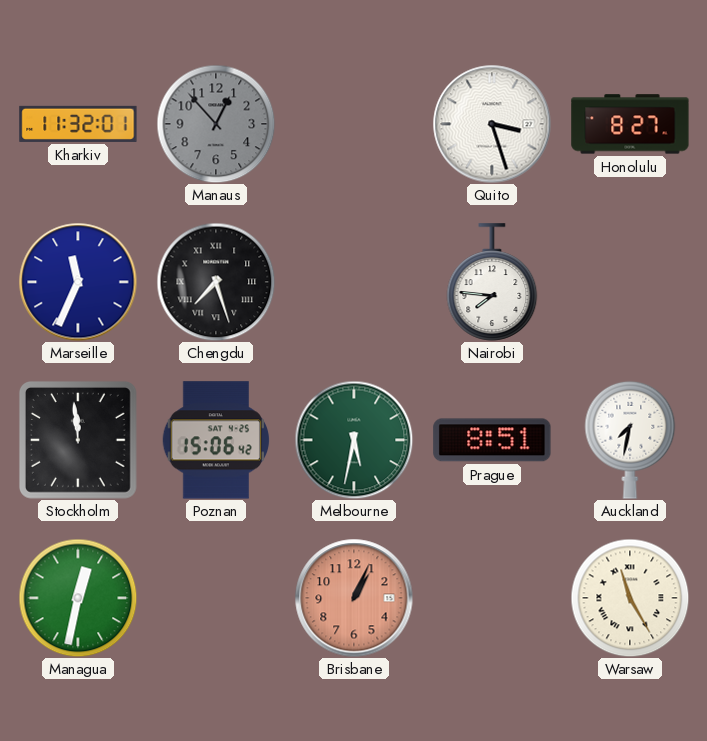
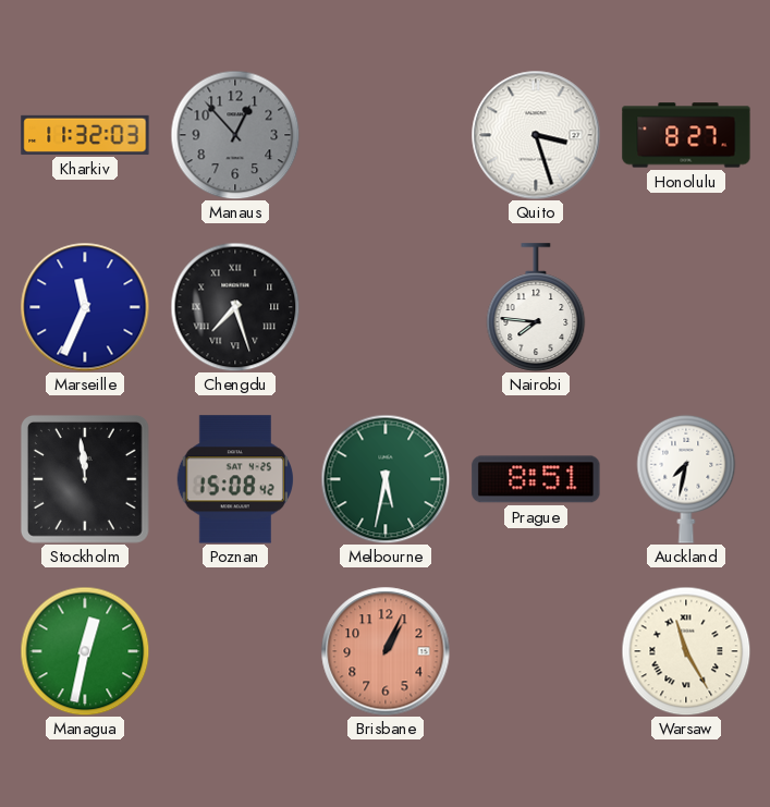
Kharkiv: 11:32:01 -> 11:32:03
Poznan: 15:06 -> 15:08
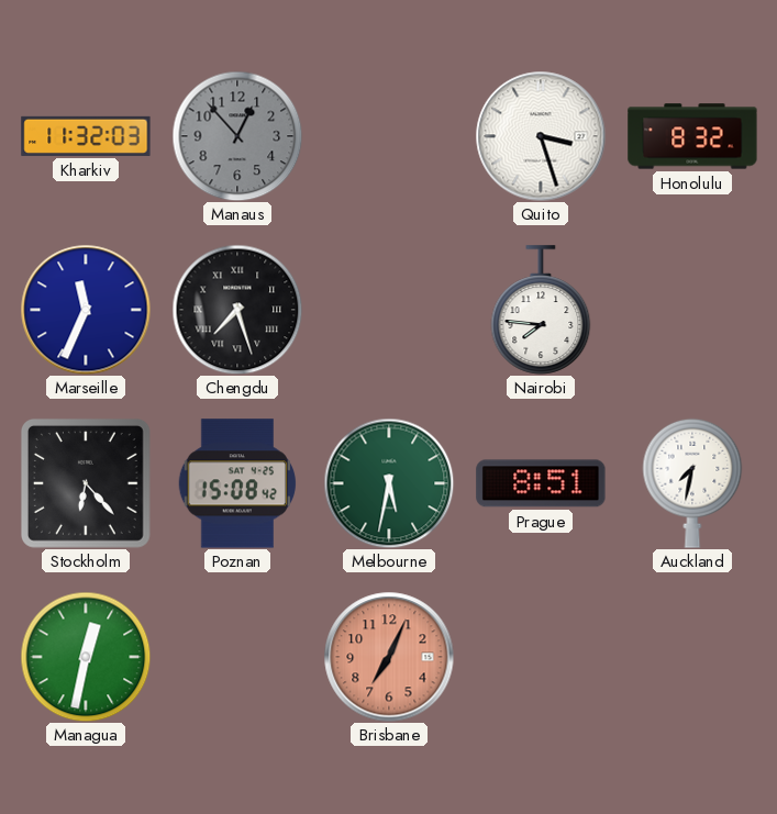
Honolulu: 8:27 -> 8:32
Stockholm: 11:59 -> 6:23
Brisbane: 1:04 -> 7:04
Warsaw: 11:25 -> none
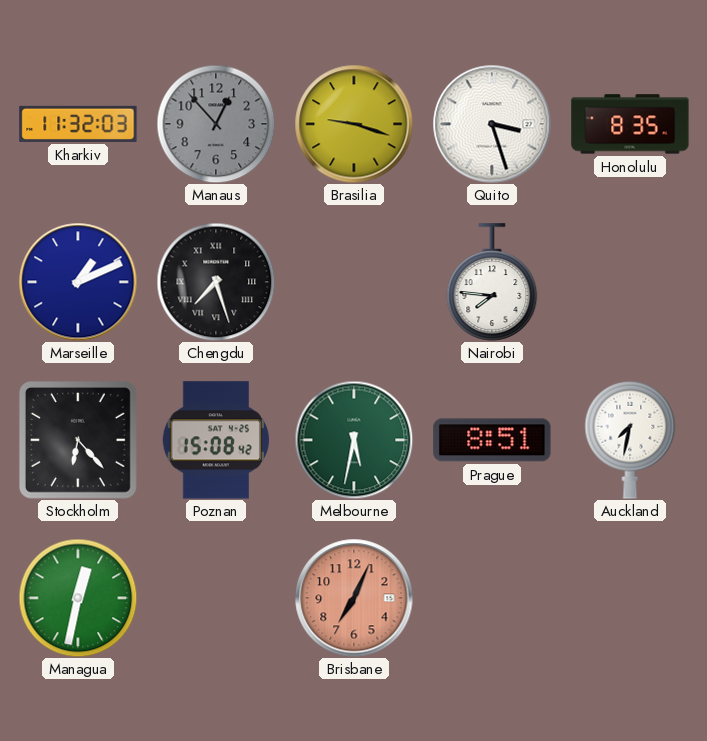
Brasilia: none -> 9:18
Honolulu: 8:32 -> 8:35
Marseille: 11:34 -> 1:11
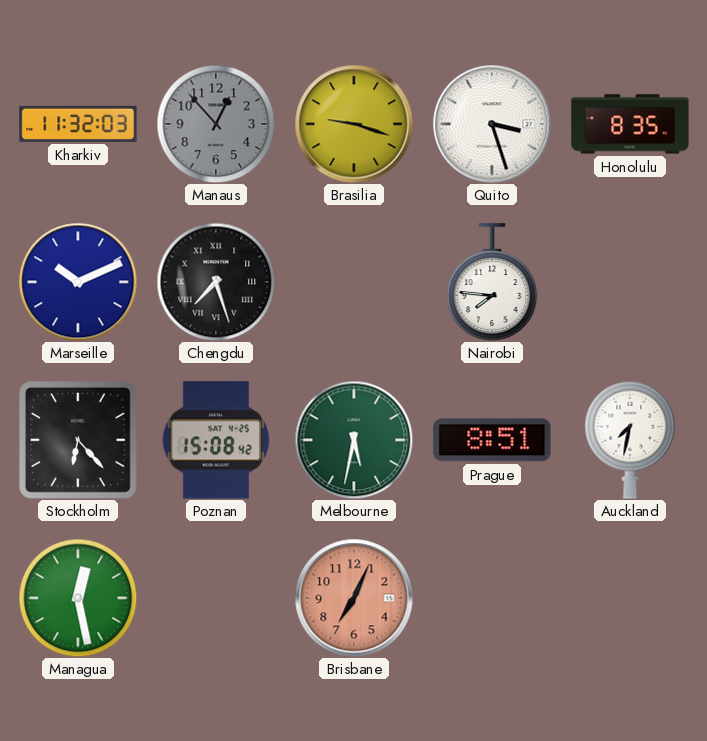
Marseille: 1:11 -> 10:11
Managua: 12:32 -> 12:28
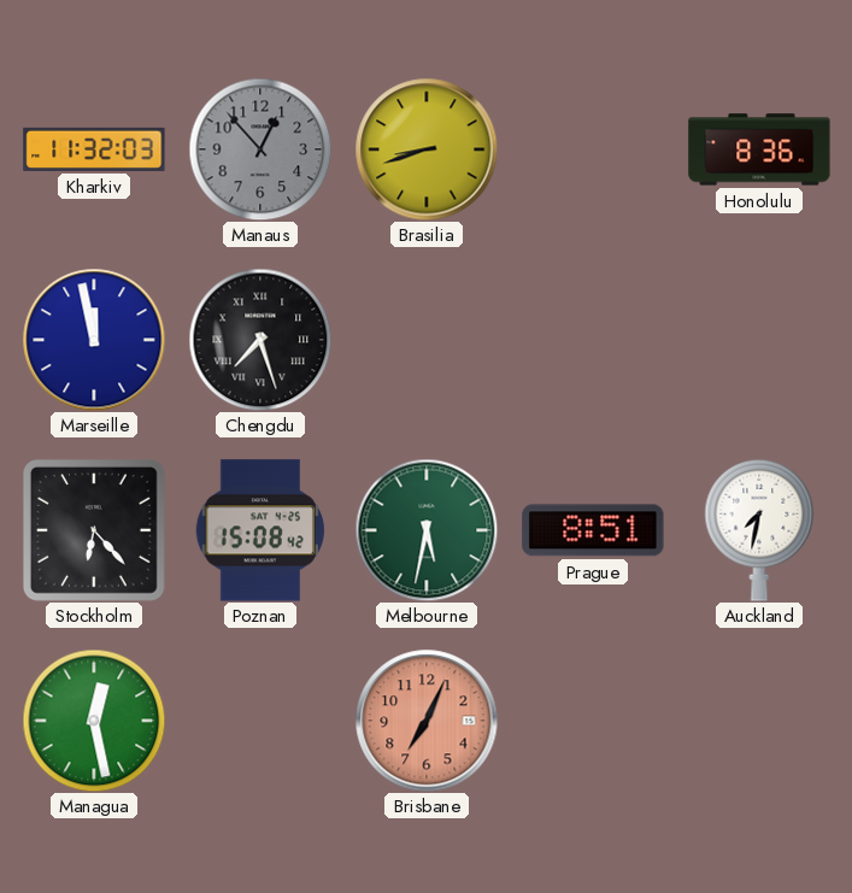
Brasilia: 9:18 -> 8:42
Quito: 3:27 -> none
Honolulu: 8:35 -> 8:36
Marseille: 10:11 -> 11:58
Nairobi: 7:46 -> none
